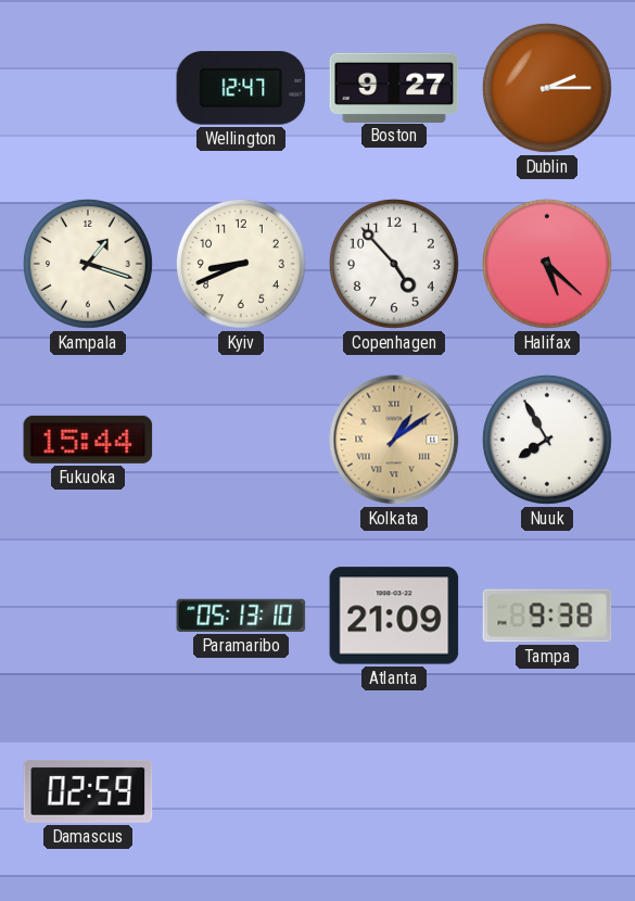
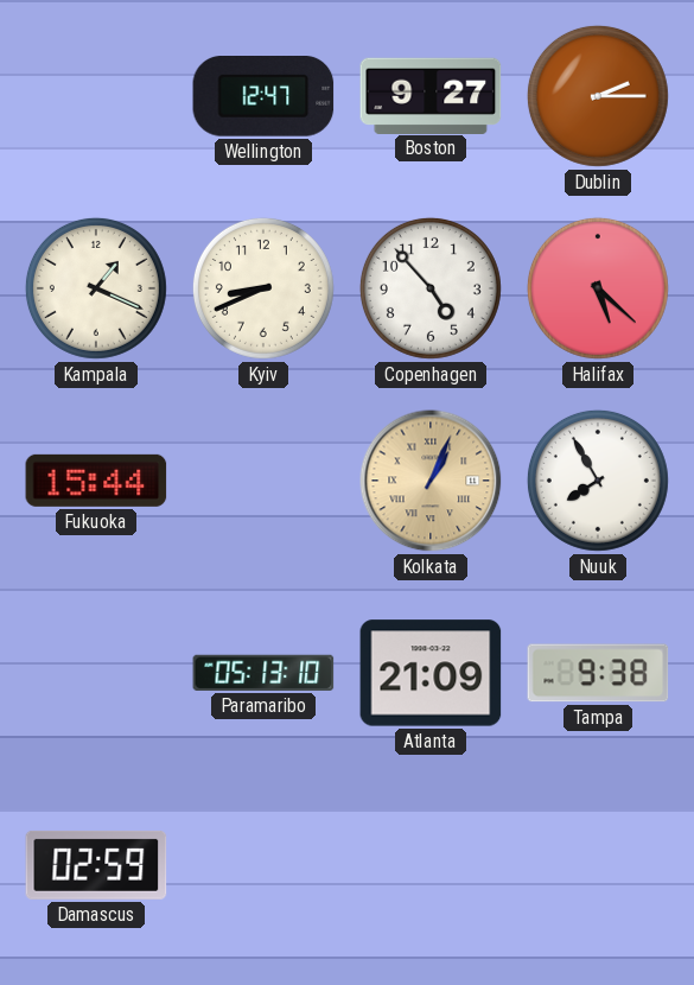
Kampala: 1:18 -> 1:19
Kolkata: 1:09 -> 1:04
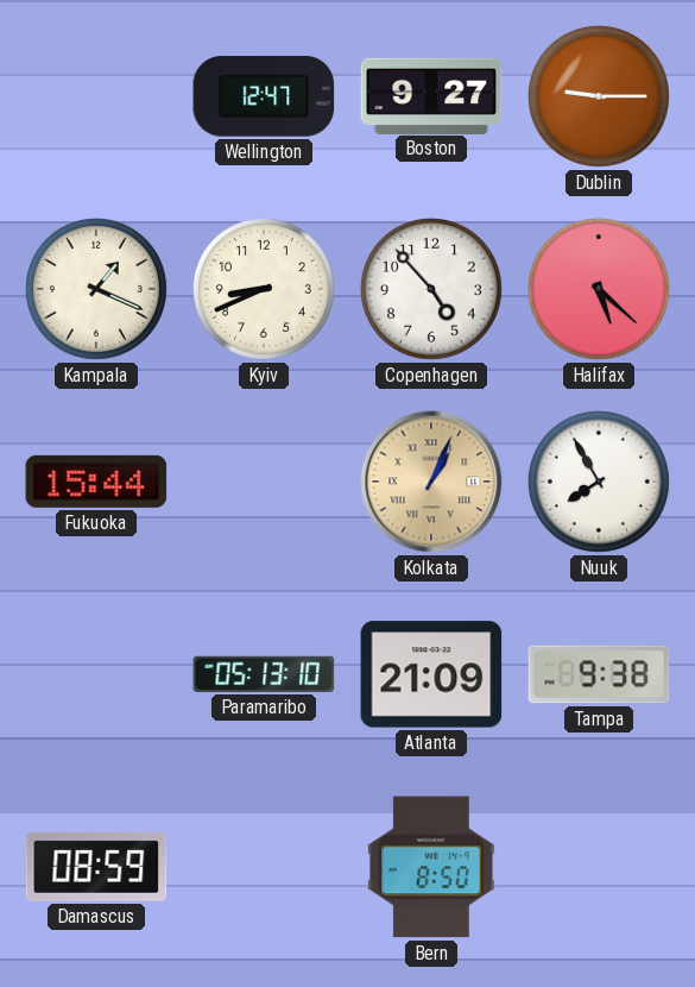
Dublin: 2:15 -> 9:15
Damascus: 02:59 -> 08:59
Bern: none -> 8:50
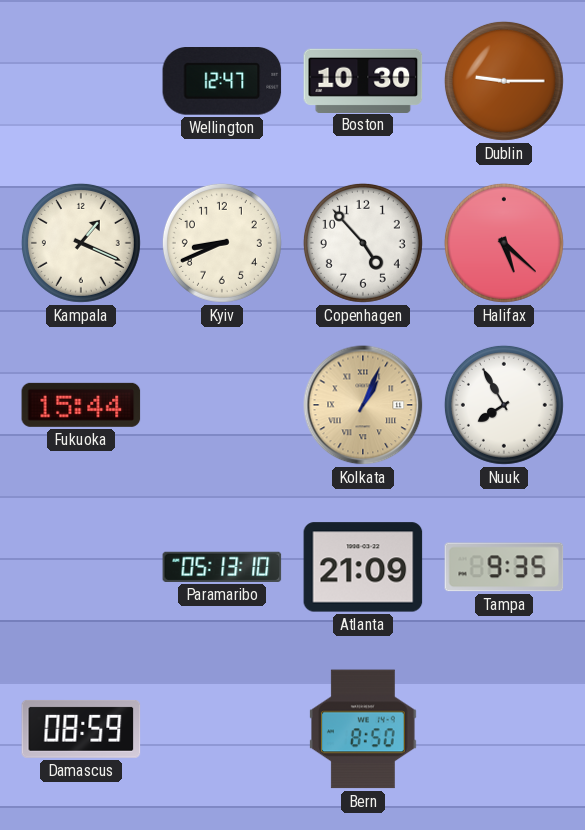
Boston: 9:27 -> 10:30
Tampa: 9:38 -> 9:35
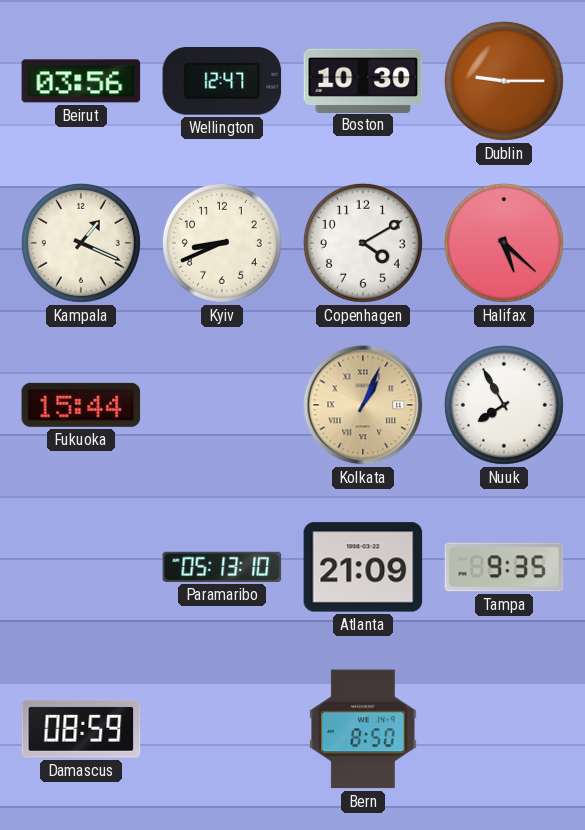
Beirut: none -> 03:56
Copenhagen: 4:53 -> 4:10
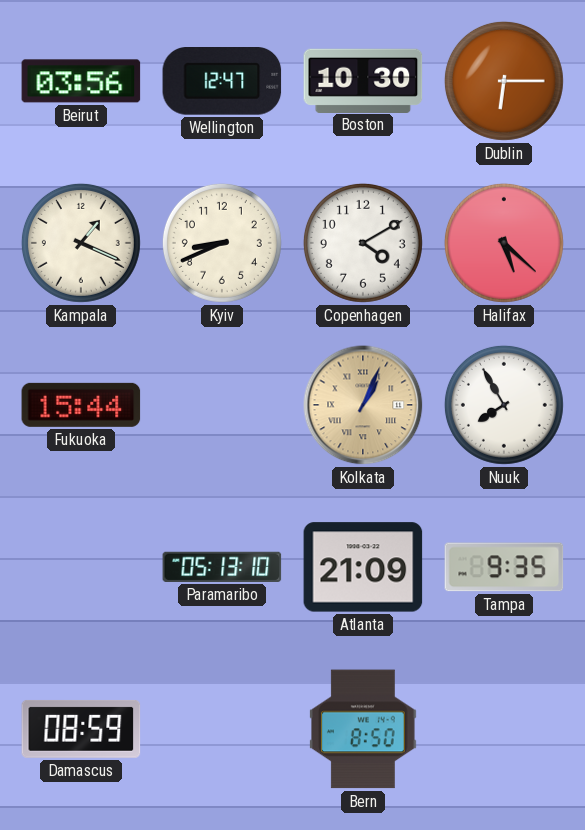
Dublin: 9:15 -> 6:15
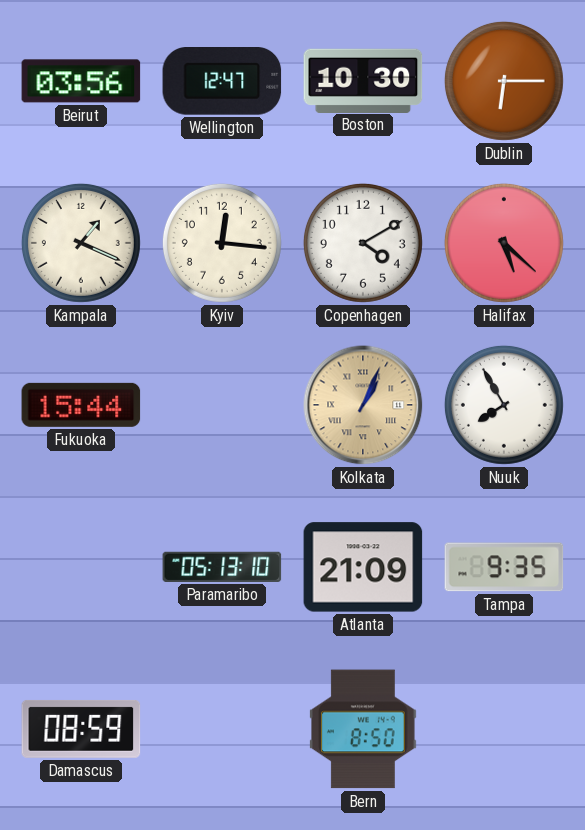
Kyiv: 8:41 -> 12:16
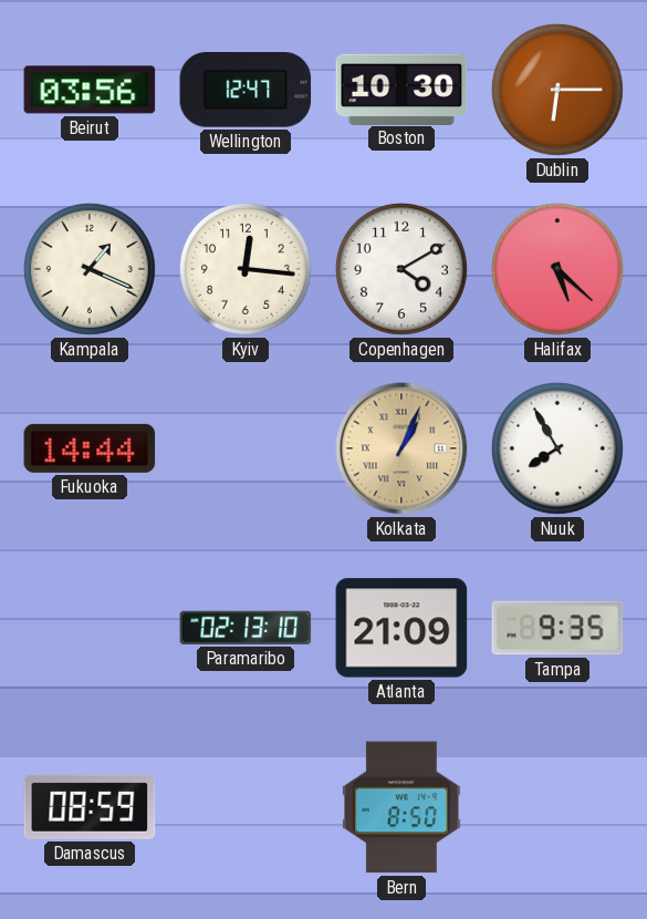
Fukuoka: 15:44 -> 14:44
Paramaribo: 05:13 -> 02:13
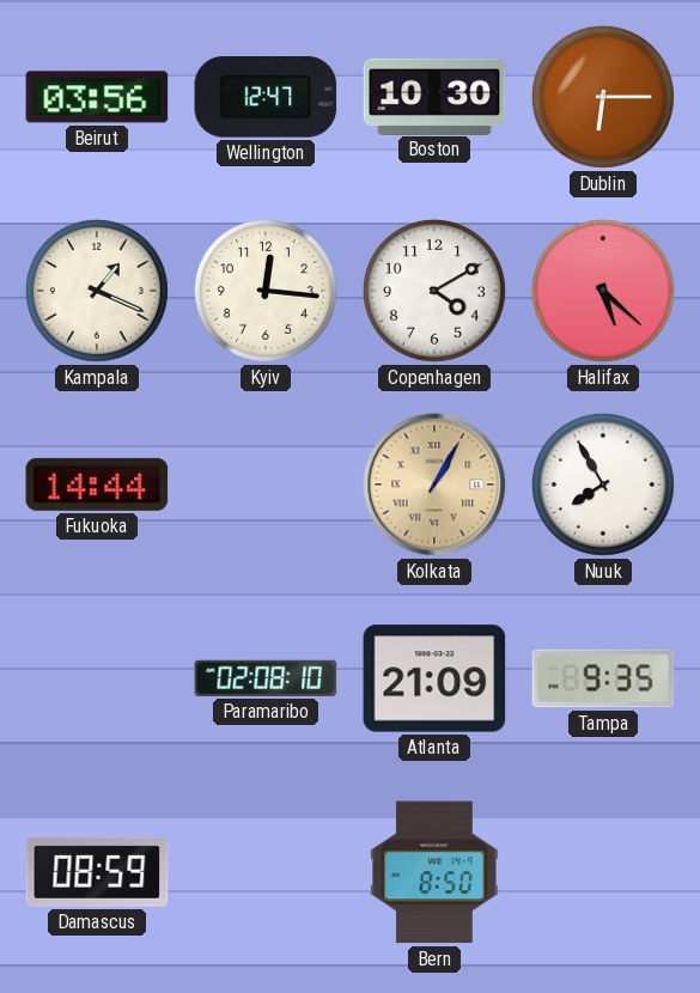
Kolkata: 1:04 -> 1:05
Paramaribo: 02:13 -> 02:08
